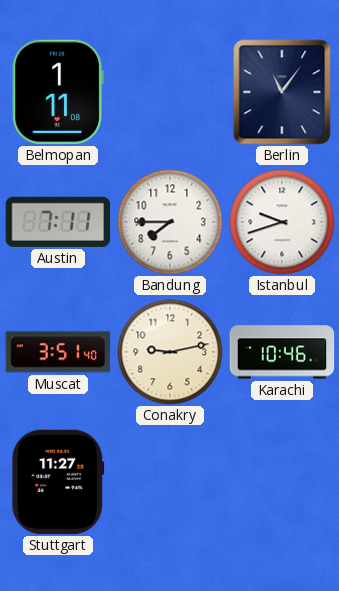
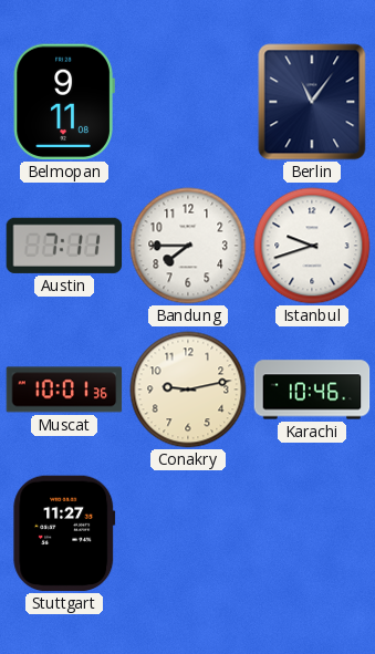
Belmopan: 1:11 -> 9:11
Muscat: 3:51 -> 10:01
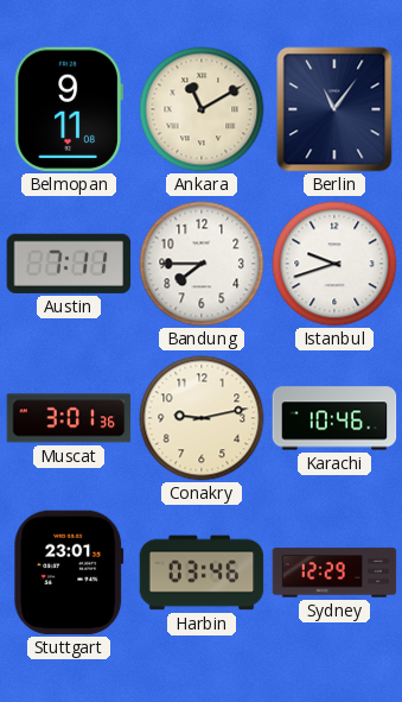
Ankara: none -> 11:10
Muscat: 10:01 -> 3:01
Stuttgart: 11:27 -> 23:01
Harbin: none -> 03:46
Sydney: none -> 12:29
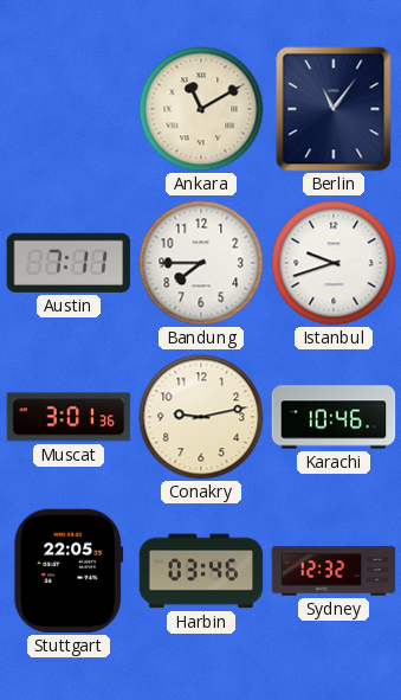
Belmopan: 9:11 -> none
Stuttgart: 23:01 -> 22:05
Sydney: 12:29 -> 12:32
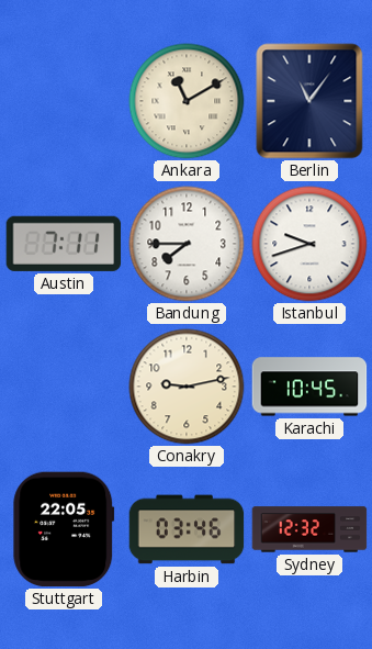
Muscat: 3:01 -> none
Karachi: 10:46 -> 10:45
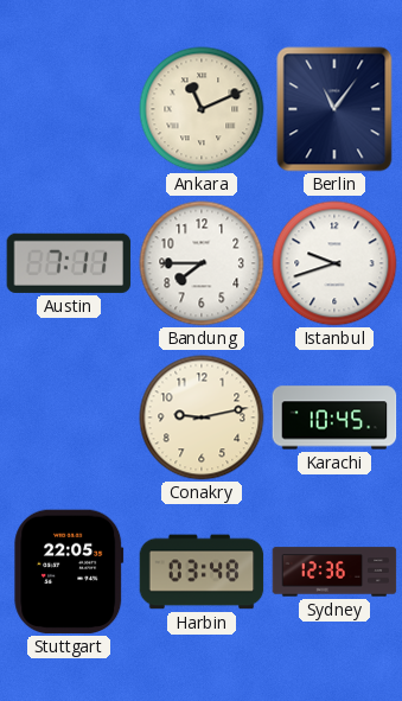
Ankara: 11:10 -> 11:11
Harbin: 03:46 -> 03:48
Sydney: 12:32 -> 12:36
